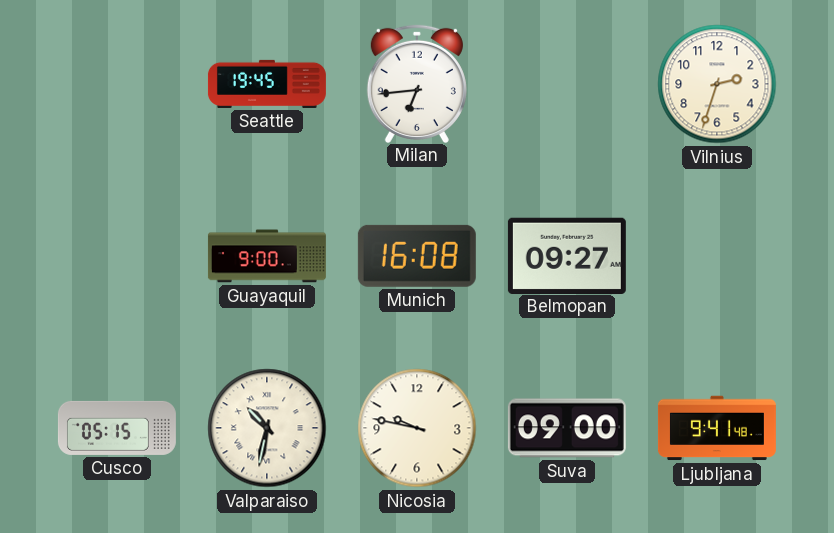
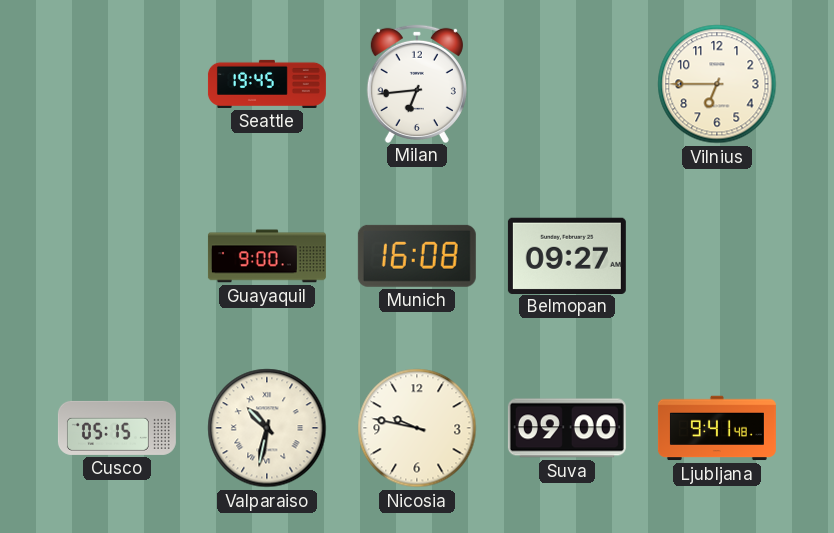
Vilnius: 2:33 -> 6:45
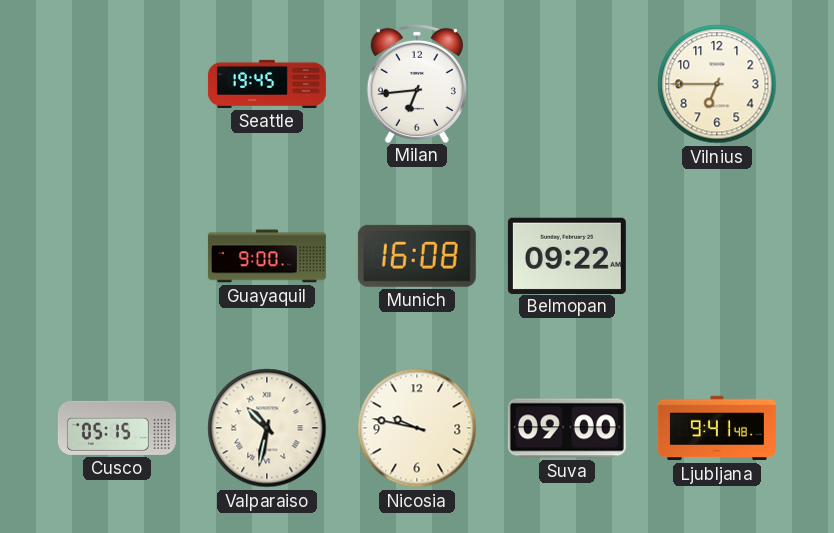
Belmopan: 09:27 -> 09:22
